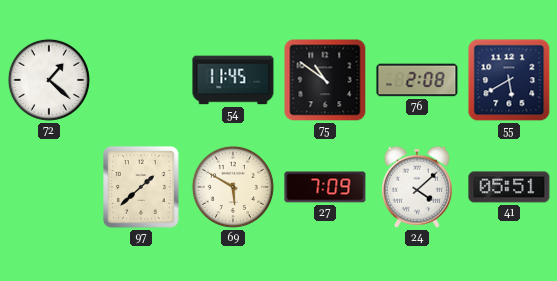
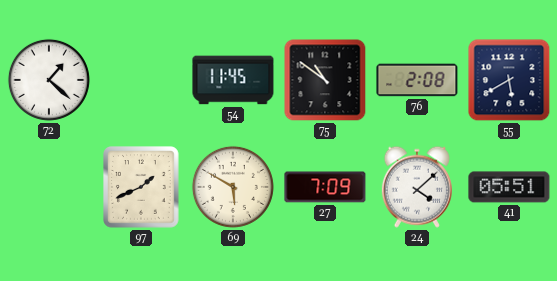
97: 1:38 -> 1:41
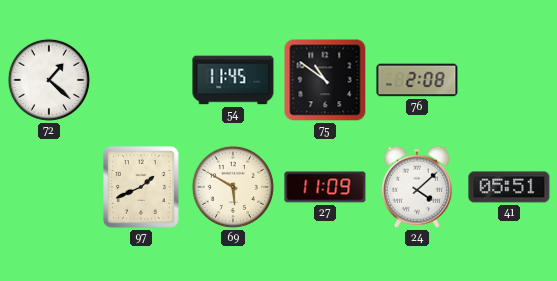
55: 5:40 -> none
27: 7:09 -> 11:09
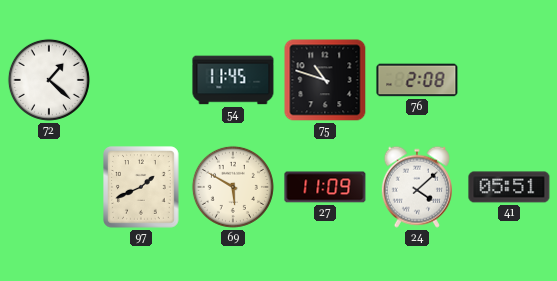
75: 10:51 -> 10:48
